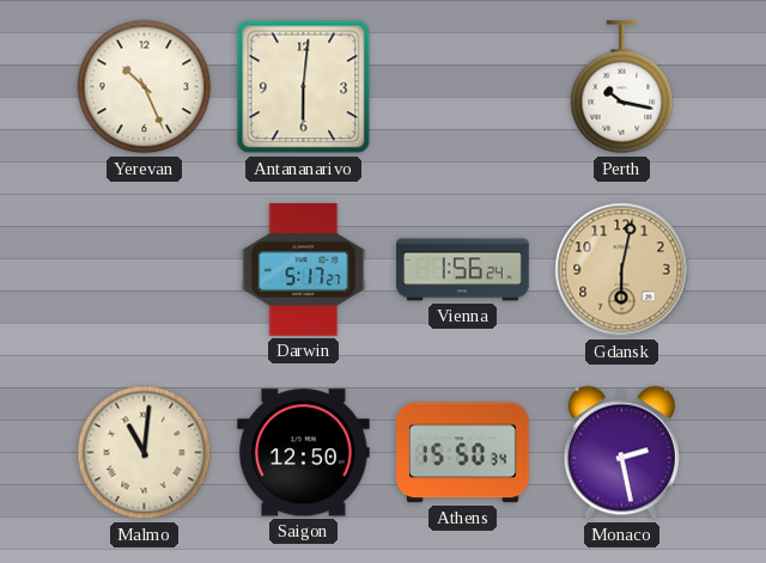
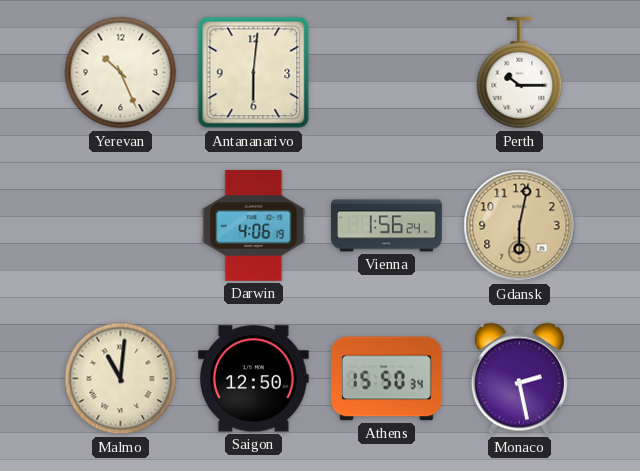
Perth: 10:17 -> 10:15
Darwin: 5:17 -> 4:06
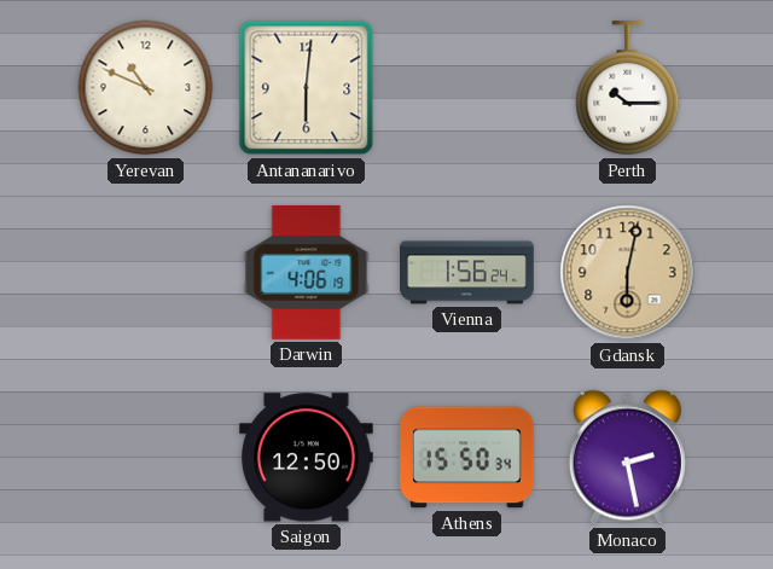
Yerevan: 10:26 -> 10:49
Malmo: 11:01 -> none
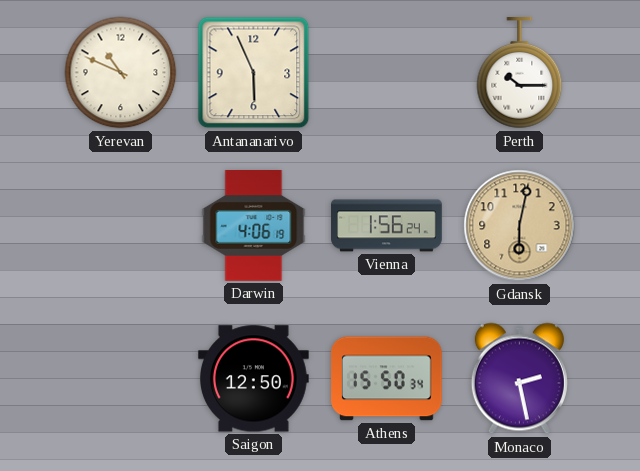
Antananarivo: 6:01 -> 5:56
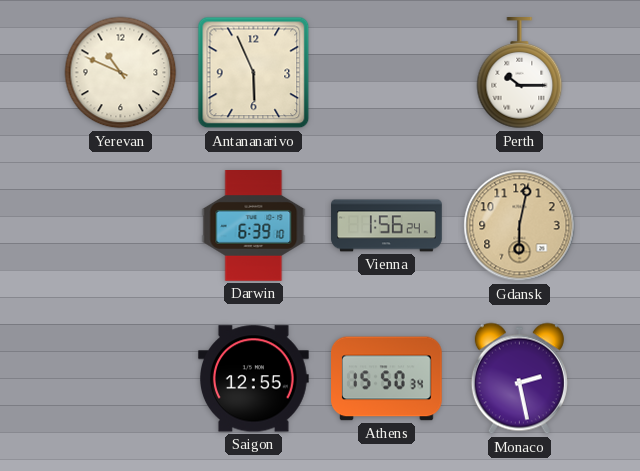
Darwin: 4:06 -> 6:39
Saigon: 12:50 -> 12:55
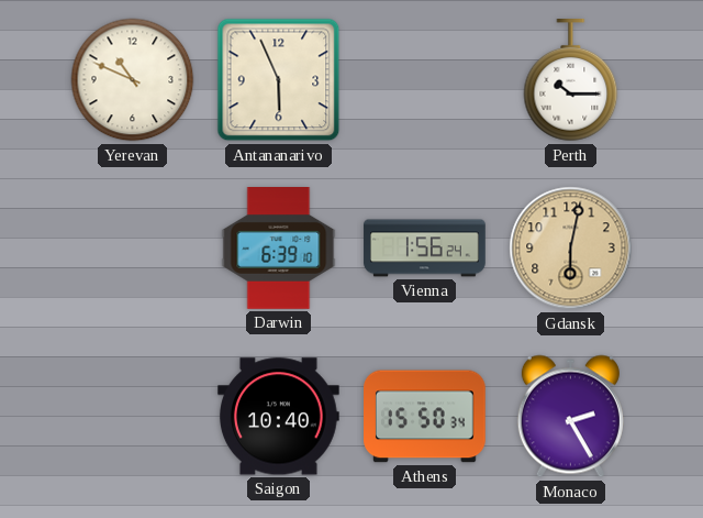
Saigon: 12:55 -> 10:40
Monaco: 2:28 -> 2:25
